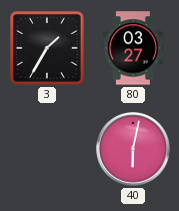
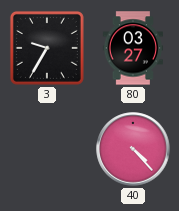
3: 1:35 -> 9:35
40: 6:02 -> 4:23
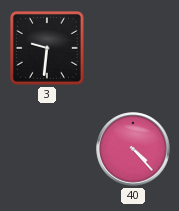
3: 9:35 -> 9:31
80: 03:27 -> none
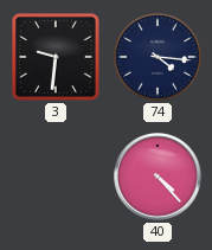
74: none -> 4:16
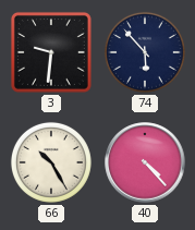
74: 4:16 -> 5:53
66: none -> 10:25
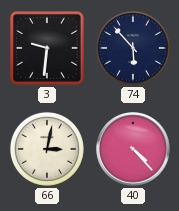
66: 10:25 -> 3:02
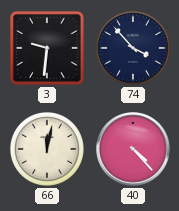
74: 5:53 -> 3:53
66: 3:02 -> 12:02
